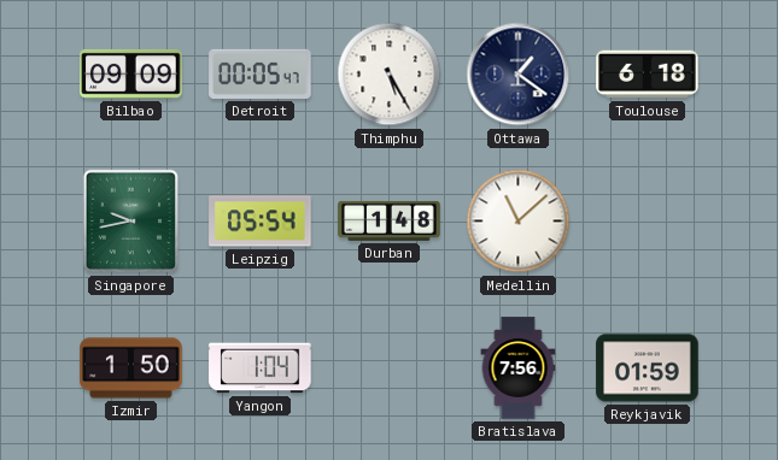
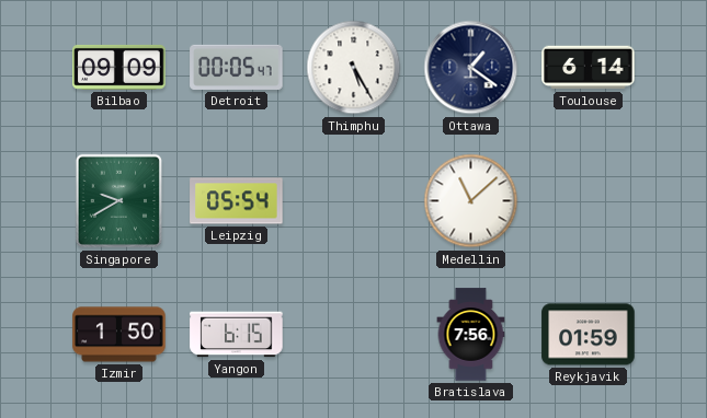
Toulouse: 6:18 -> 6:14
Singapore: 9:43 -> 9:40
Durban: 1:48 -> none
Yangon: 1:04 -> 6:15
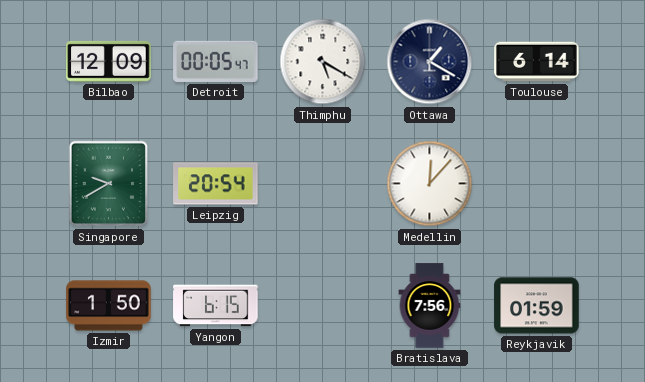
Bilbao: 09:09 -> 12:09
Thimphu: 5:25 -> 5:20
Ottawa: 1:21 -> 1:20
Leipzig: 05:54 -> 20:54
Medellin: 11:08 -> 12:07
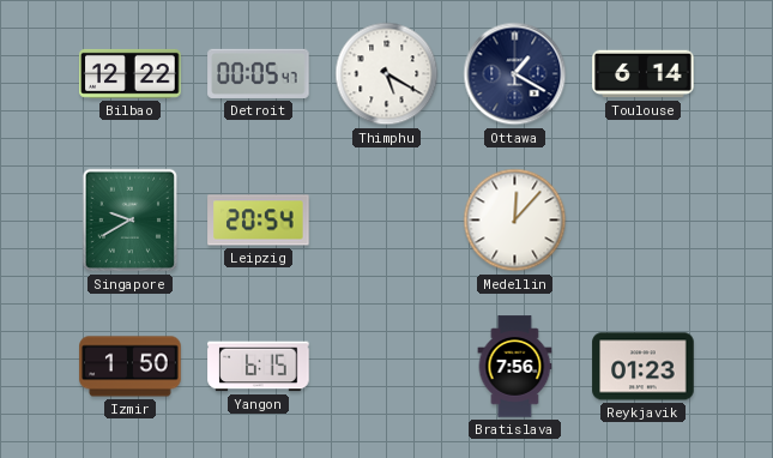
Bilbao: 12:09 -> 12:22
Reykjavik: 01:59 -> 01:23
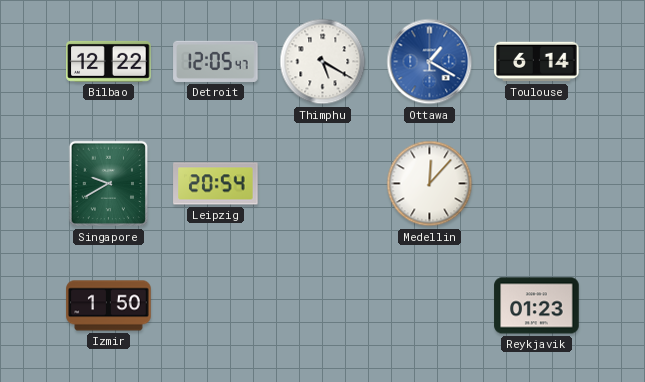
Detroit: 00:05 -> 12:05
Ottawa dial: navy -> blue
Yangon: 6:15 -> none
Bratislava: 7:56 -> none
